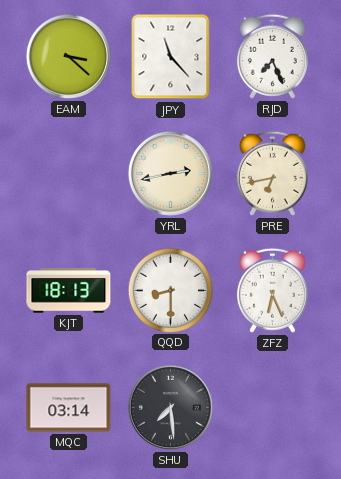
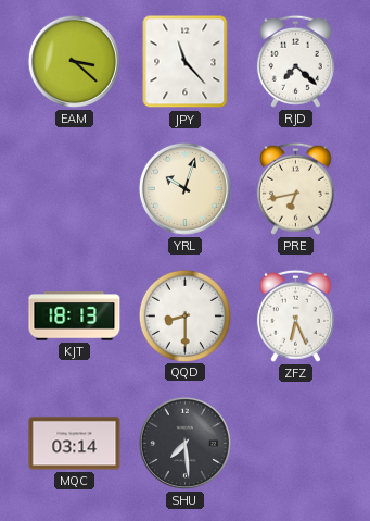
RJD: 7:26 -> 7:22
YRL: 2:43 -> 10:03
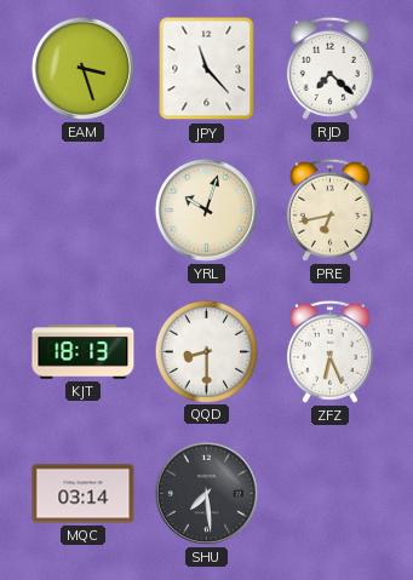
EAM: 3:22 -> 3:27
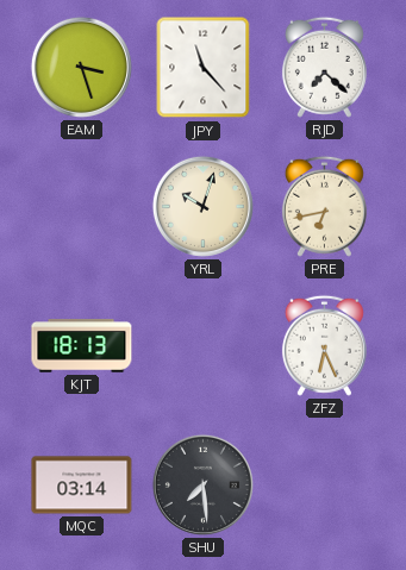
QQD: 8:30 -> none
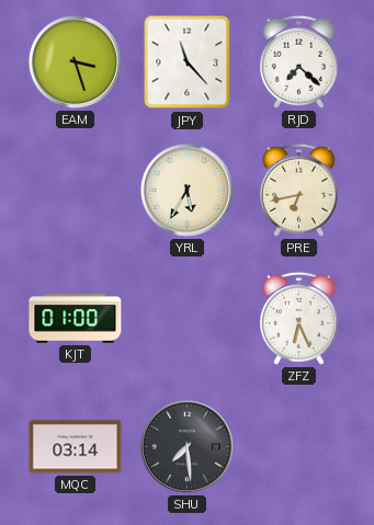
YRL: 10:03 -> 5:35
KJT: 18:13 -> 01:00
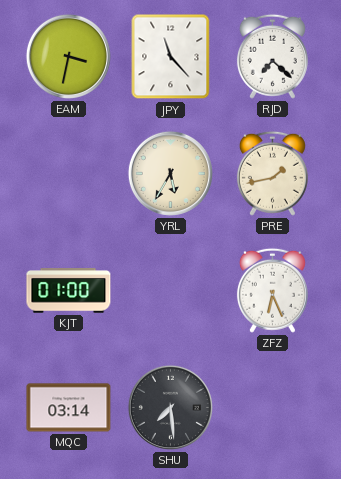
EAM: 3:27 -> 3:32
PRE: 6:43 -> 1:43
